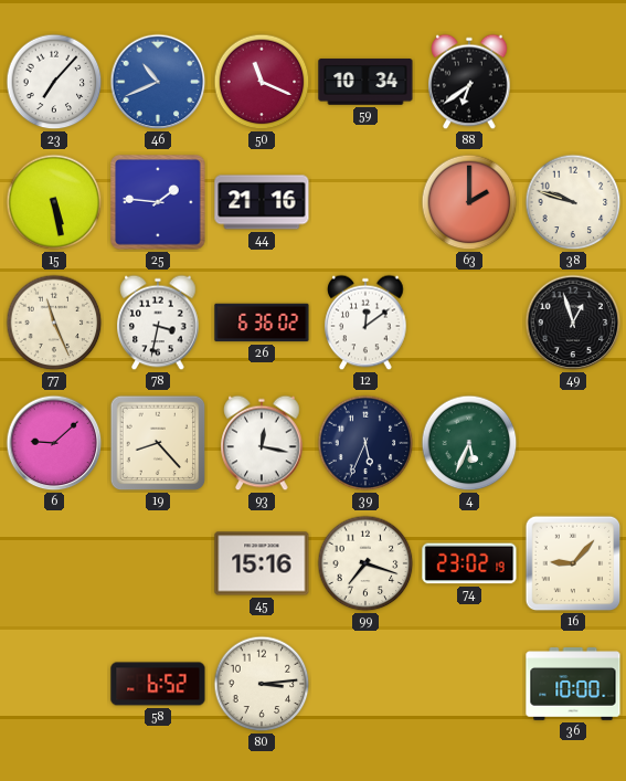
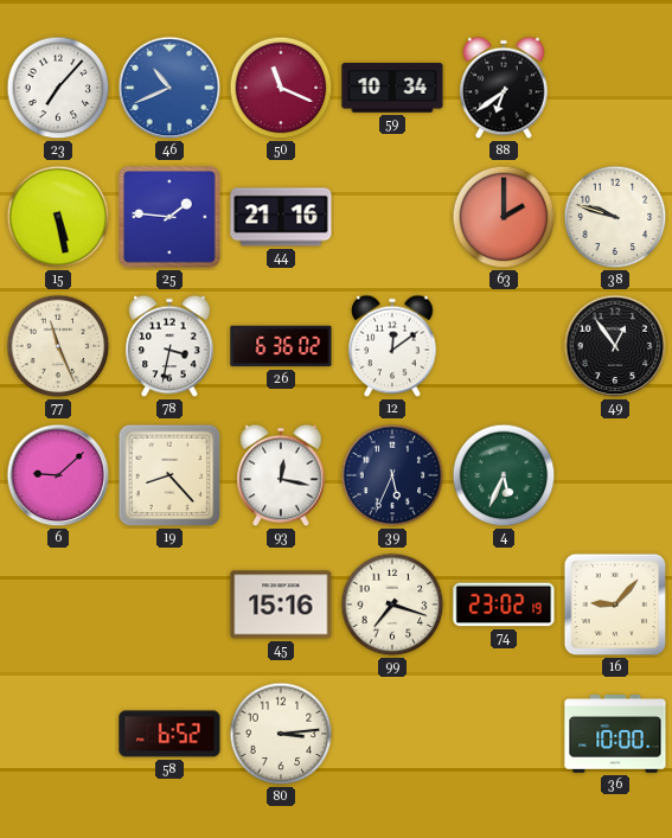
49: 12:57 -> 12:54
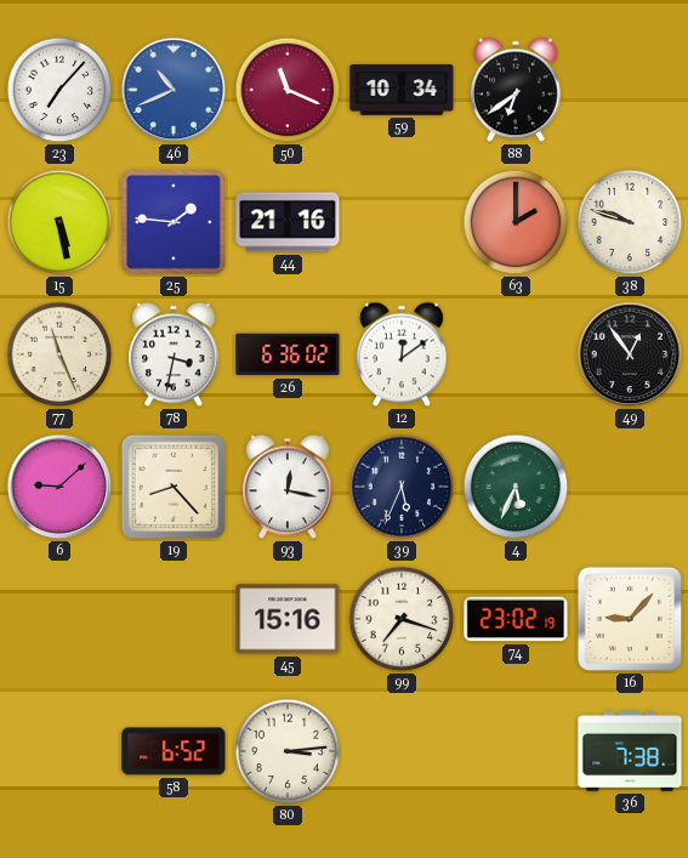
36: 10:00 -> 7:38
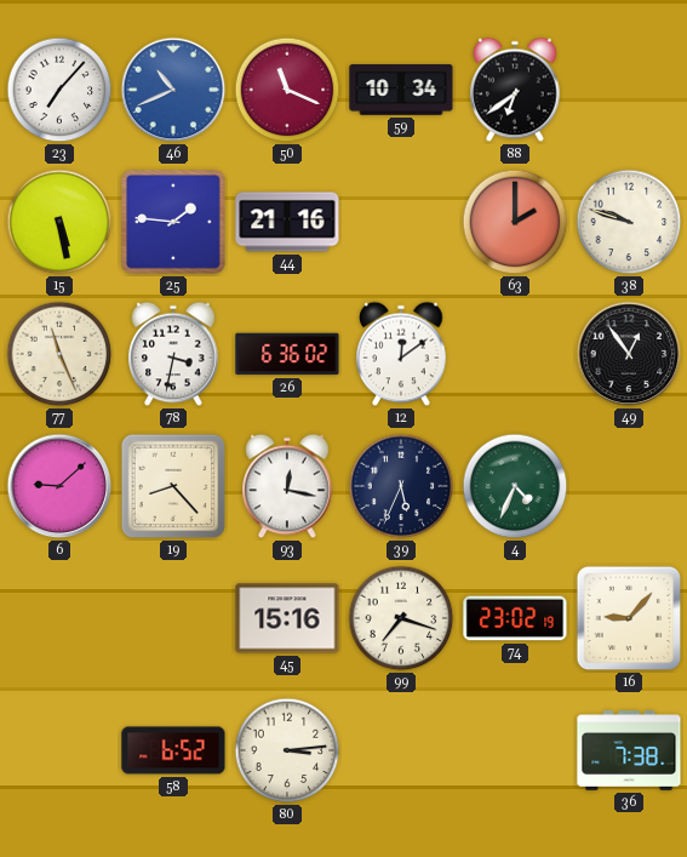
4: 5:34 -> 4:34
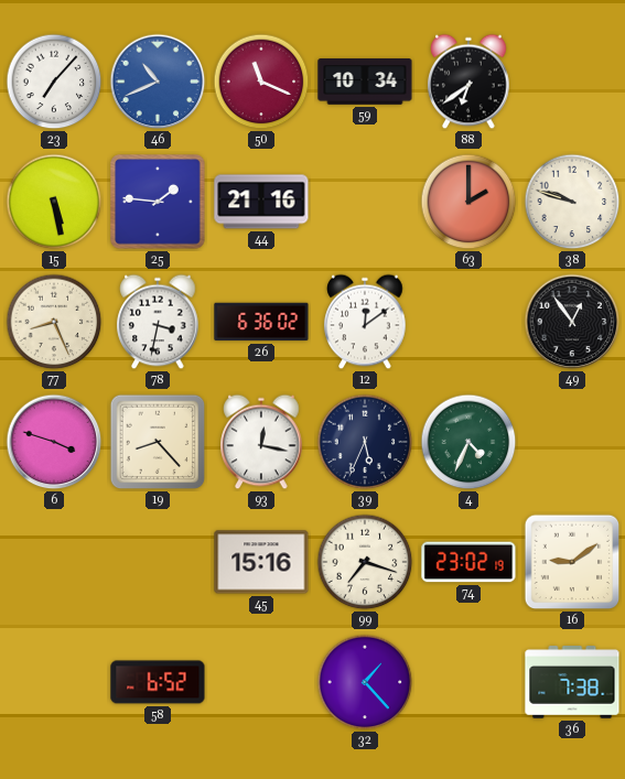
77: 11:26 -> 8:26
6: 9:08 -> 3:48
16: 9:07 -> 9:09
80: 3:14 -> none
32: none -> 1:23
